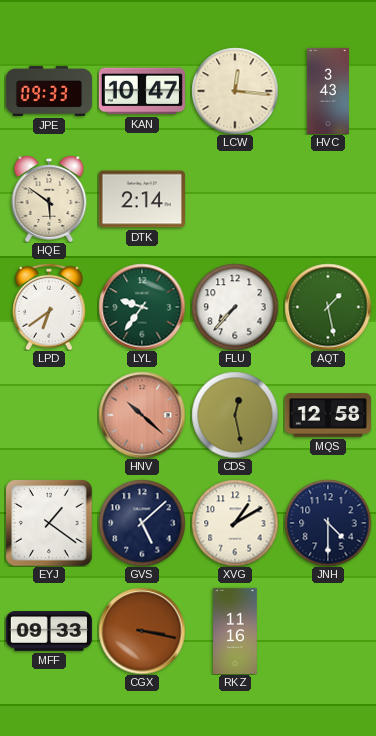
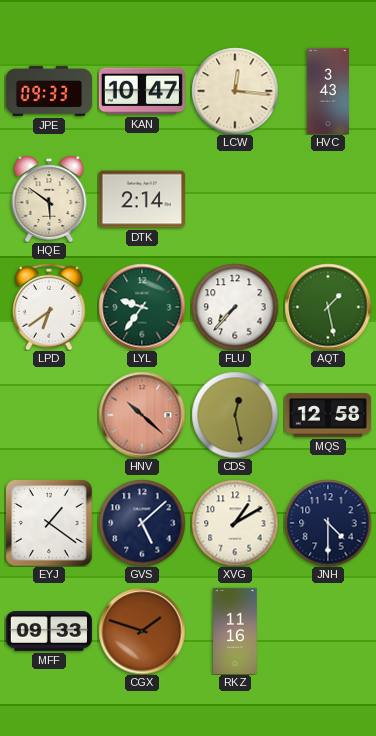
CGX: 3:17 -> 1:48
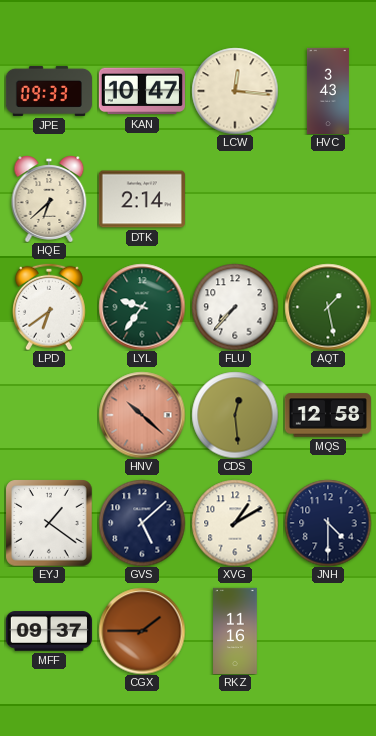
HQE: 5:51 -> 6:38
CDS: 12:28 -> 12:29
MFF: 09:33 -> 09:37
CGX: 1:48 -> 1:45
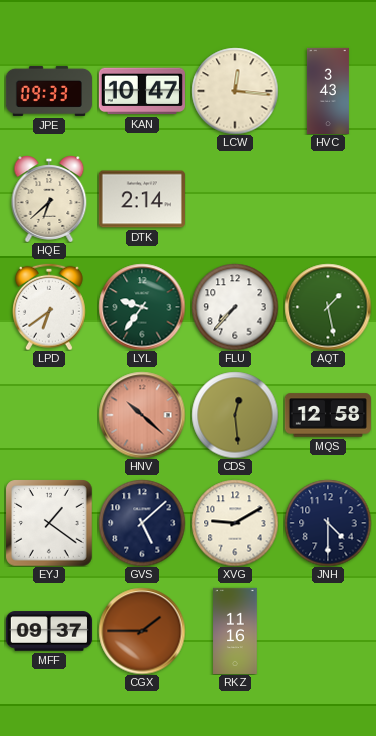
XVG: 1:10 -> 9:10
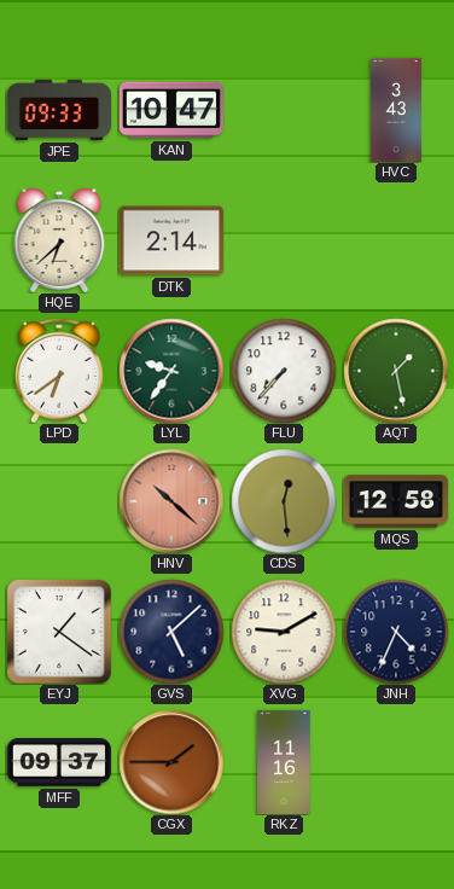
LCW: 12:16 -> none
JNH: 4:30 -> 4:34
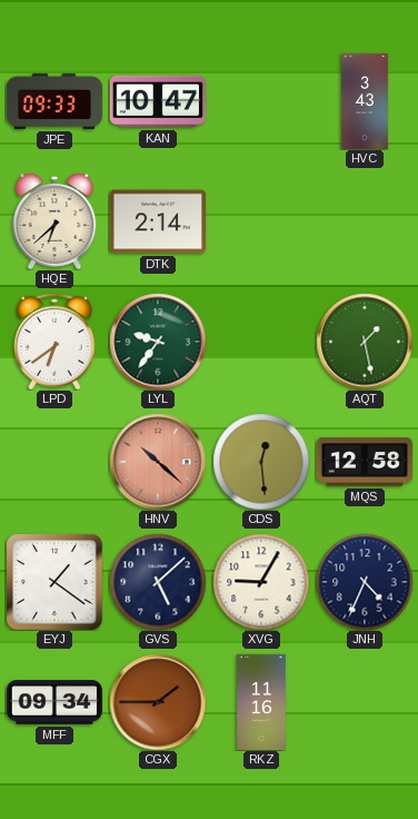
FLU: 7:37 -> none
XVG: 9:10 -> 9:05
MFF: 09:37 -> 09:34
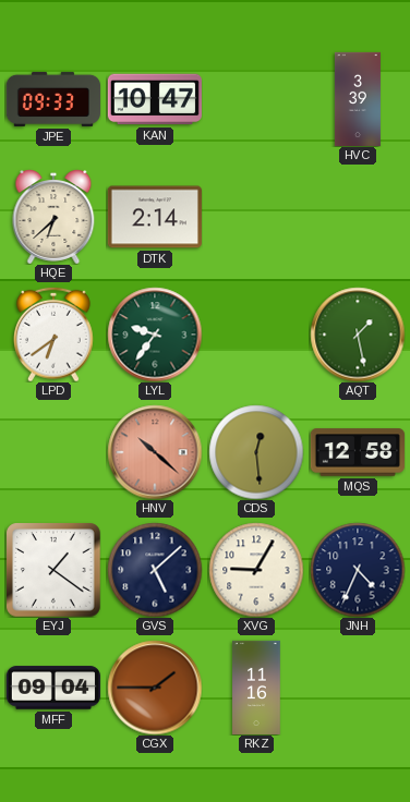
HVC: 3:43 -> 3:39
MFF: 09:34 -> 09:04
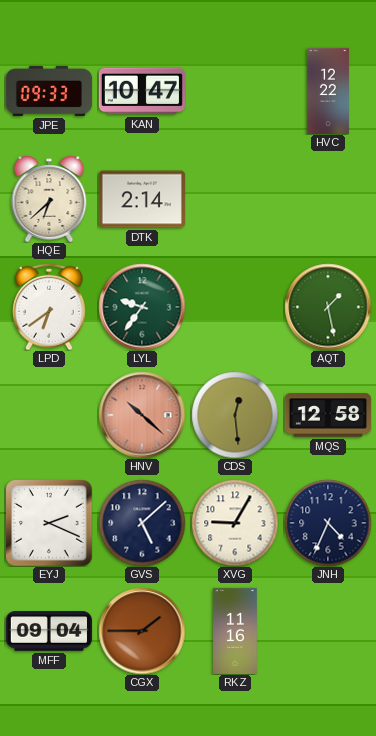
HVC: 3:39 -> 12:22
EYJ: 1:21 -> 2:19
